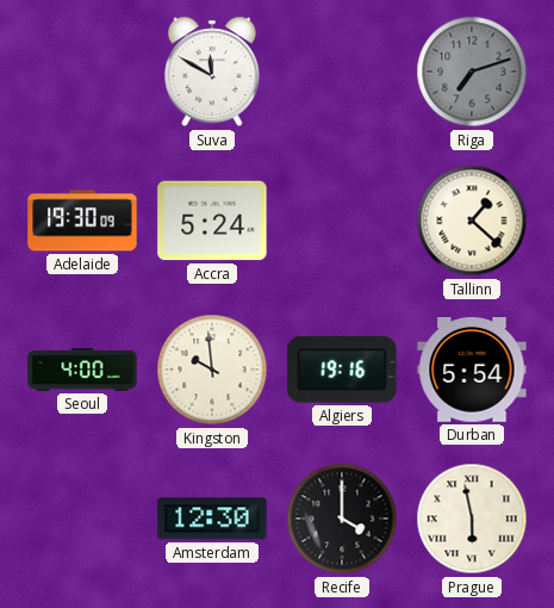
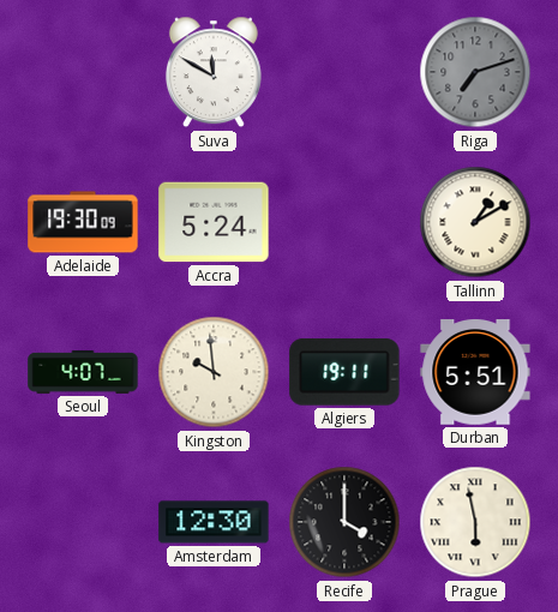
Tallinn: 1:22 -> 1:10
Seoul: 4:00 -> 4:07
Algiers: 19:16 -> 19:11
Durban: 5:54 -> 5:51
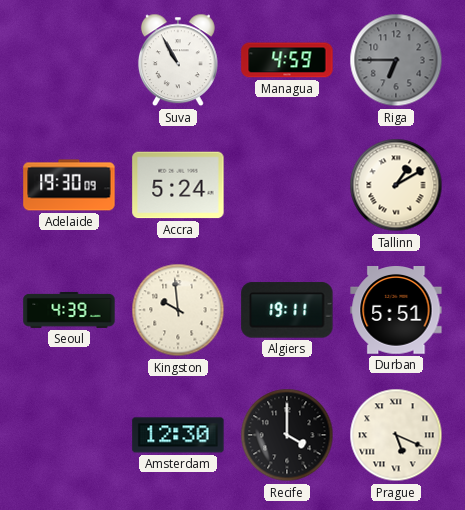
Suva: 11:50 -> 10:55
Managua: none -> 4:59
Riga: 7:12 -> 6:45
Seoul: 4:07 -> 4:39
Prague: 5:58 -> 5:19
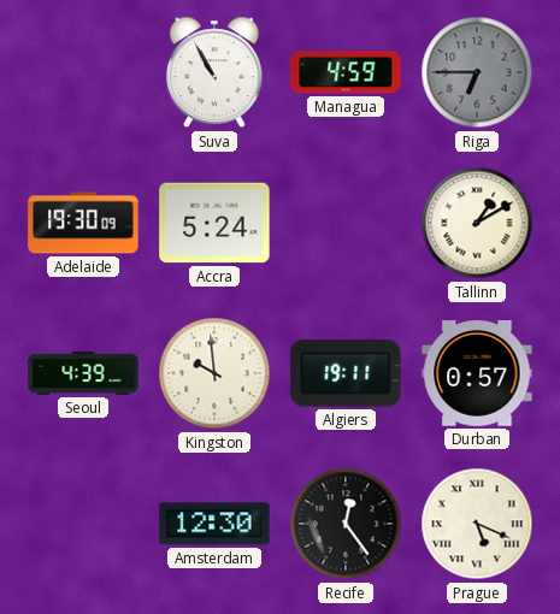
Durban: 5:51 -> 0:57
Recife: 4:00 -> 12:24
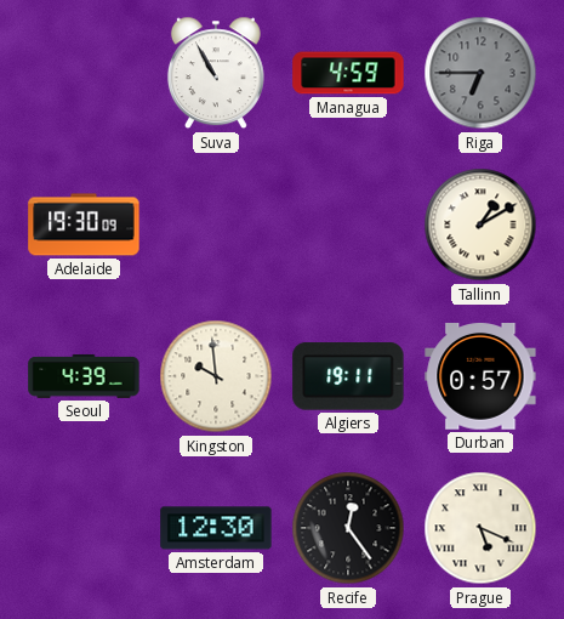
Accra: 5:24 -> none
